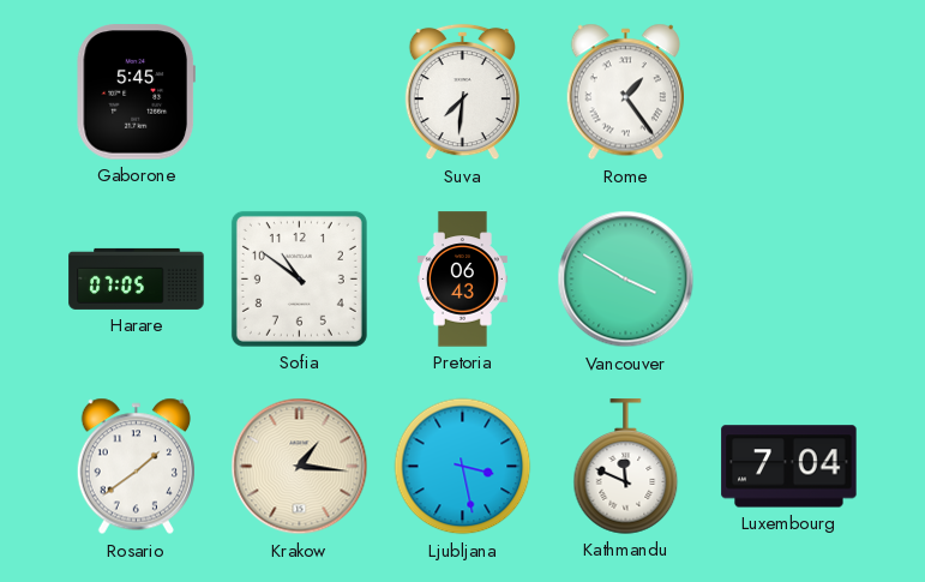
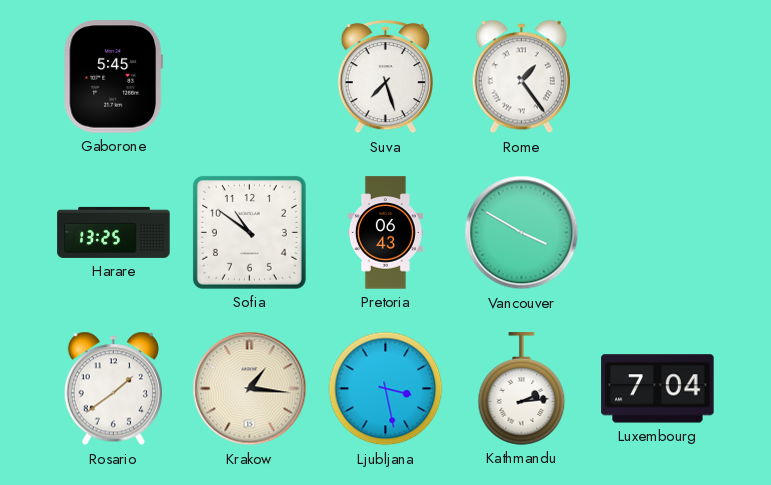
Suva: 7:31 -> 7:27
Harare: 07:05 -> 13:25
Kathmandu: 11:49 -> 2:14
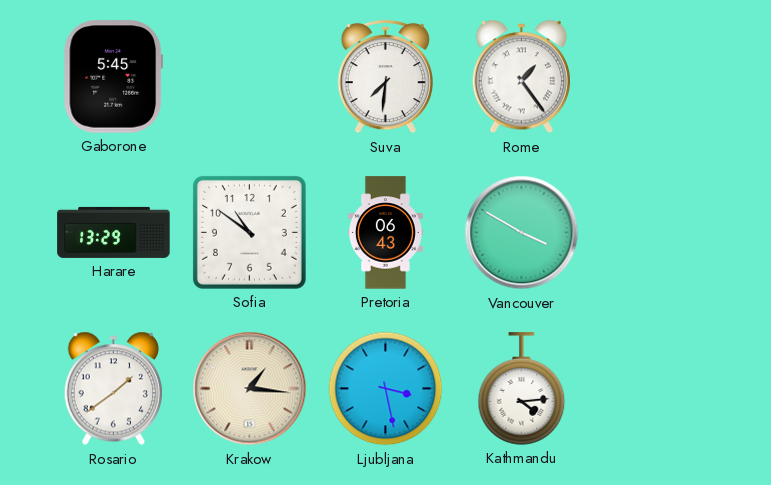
Suva: 7:27 -> 7:31
Harare: 13:25 -> 13:29
Kathmandu: 2:14 -> 4:14
Luxembourg: 7:04 -> none
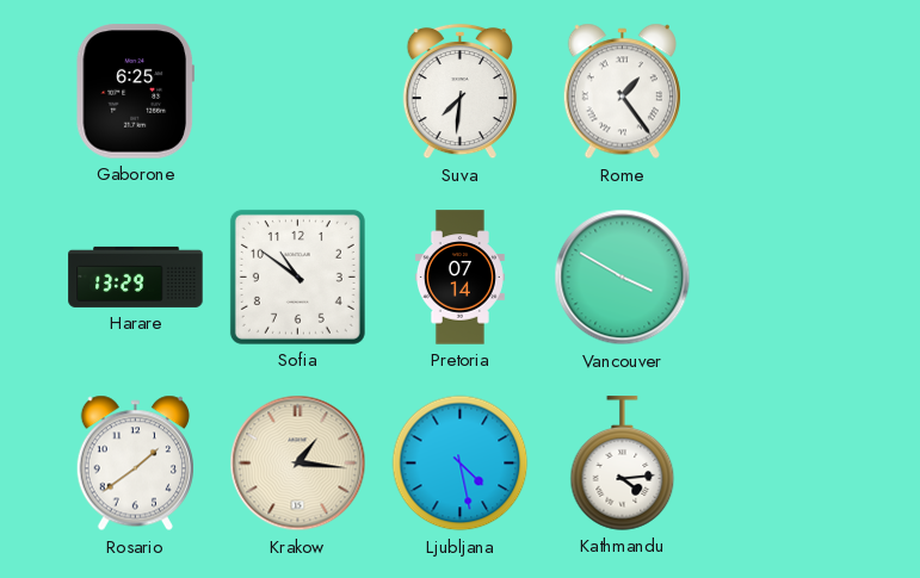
Gaborone: 5:45 -> 6:25
Pretoria: 06:43 -> 07:14
Ljubljana: 3:28 -> 4:28
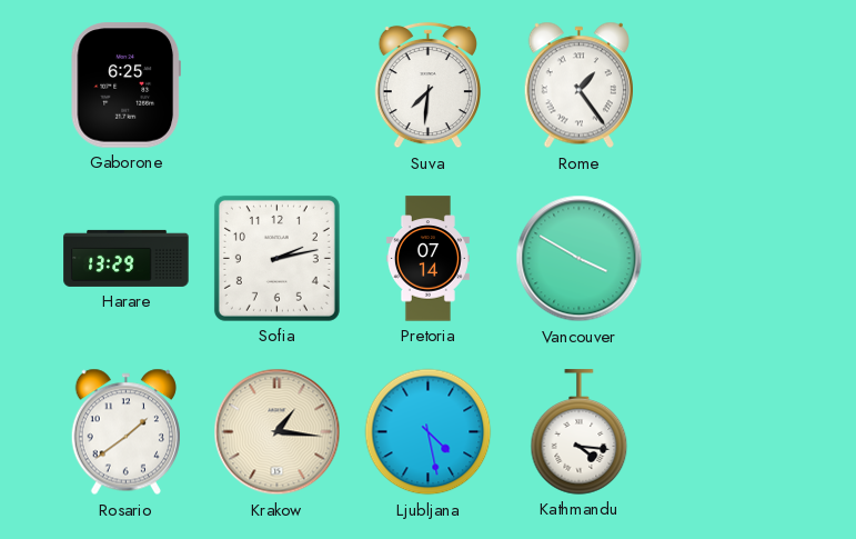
Sofia: 10:51 -> 2:13
Kathmandu: 4:14 -> 4:16
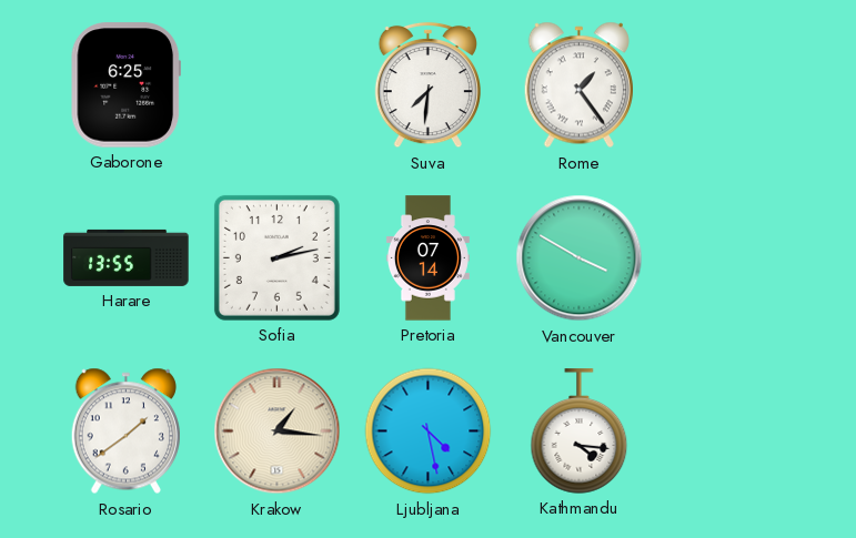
Harare: 13:29 -> 13:55
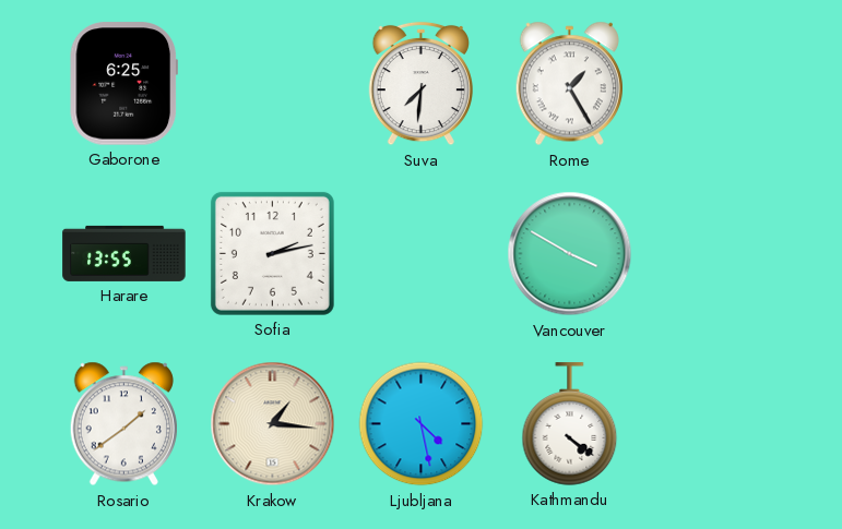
Rome: 1:24 -> 1:25
Pretoria: 07:14 -> none
Kathmandu: 4:16 -> 4:21
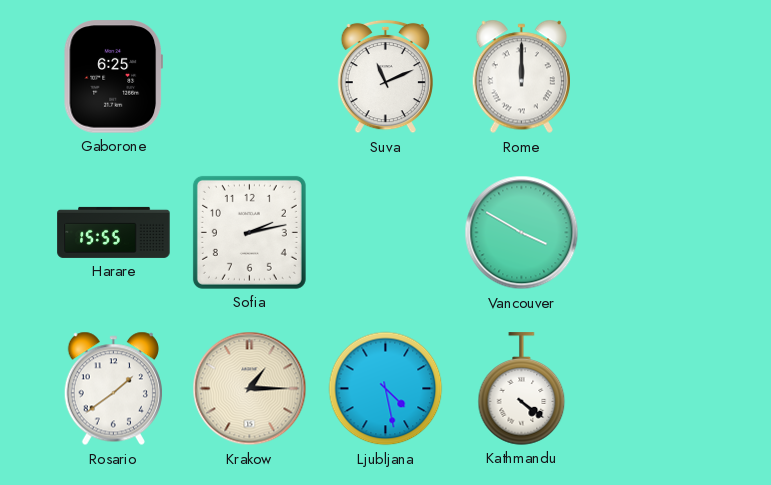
Suva: 7:31 -> 11:11
Rome: 1:25 -> 12:00
Harare: 13:55 -> 15:55
Krakow: 1:16 -> 1:15
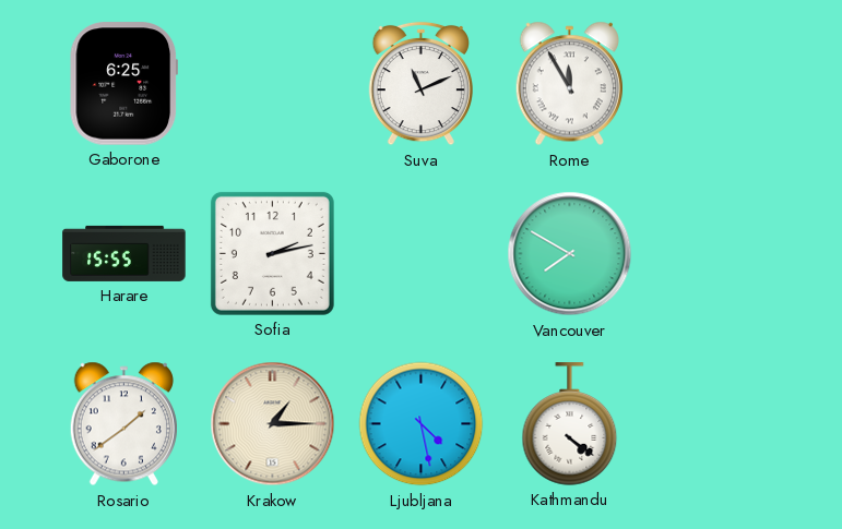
Rome: 12:00 -> 11:55
Vancouver: 3:50 -> 7:50
